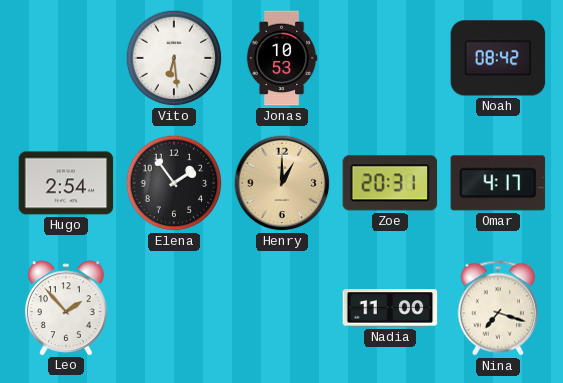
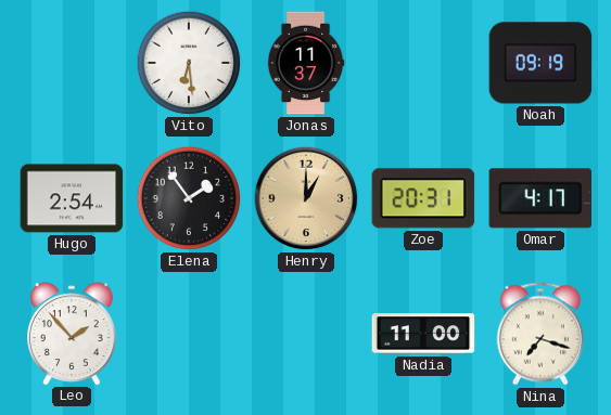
Jonas: 10:53 -> 11:37
Noah: 08:42 -> 09:19
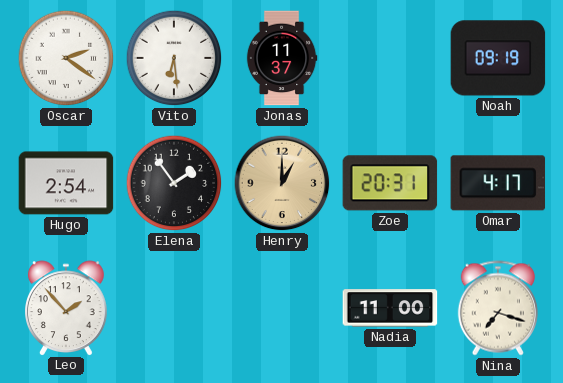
Oscar: none -> 2:21
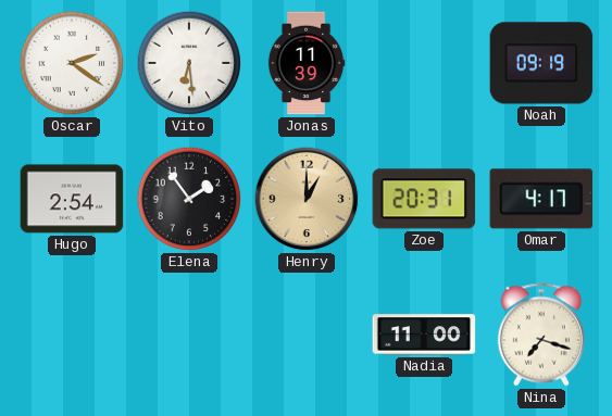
Jonas: 11:37 -> 11:39
Leo: 1:53 -> none
